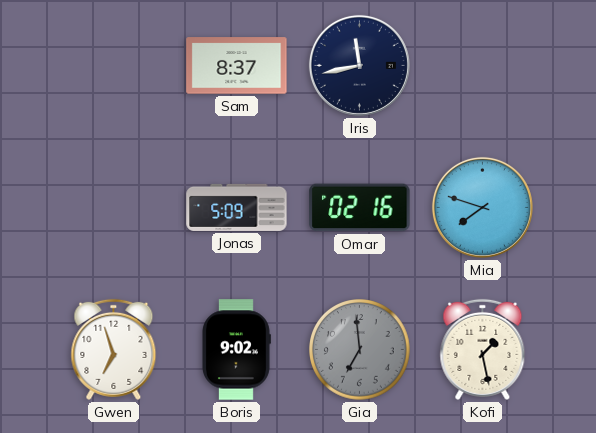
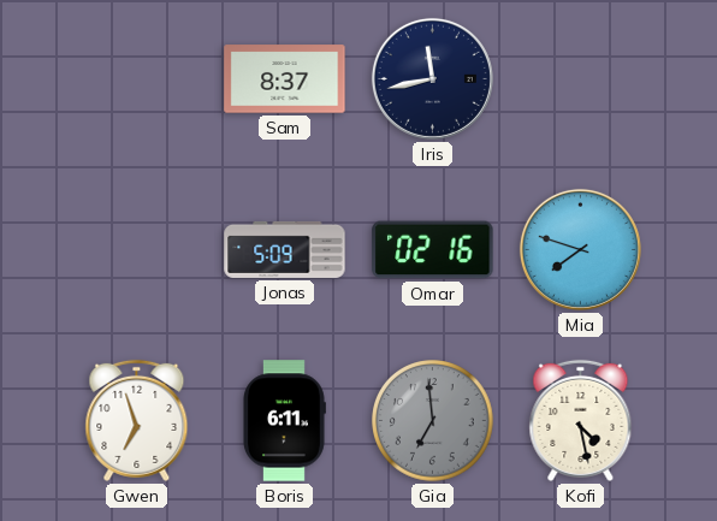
Boris: 9:02 -> 6:11
Kofi: 1:28 -> 4:28
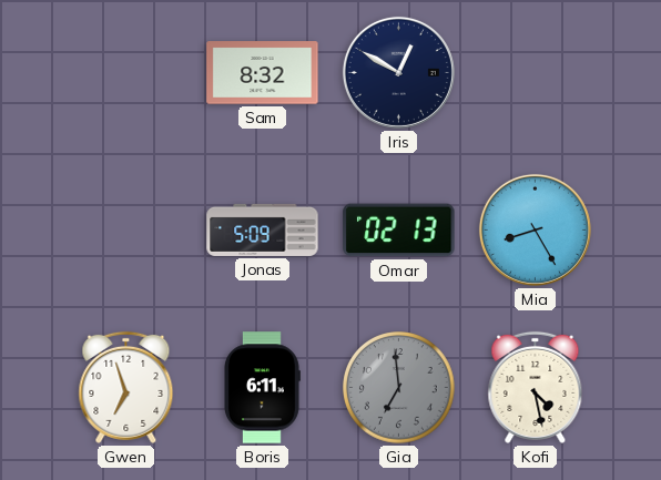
Sam: 8:37 -> 8:32
Iris: 11:43 -> 12:50
Omar: 02:16 -> 02:13
Mia: 7:48 -> 8:25
